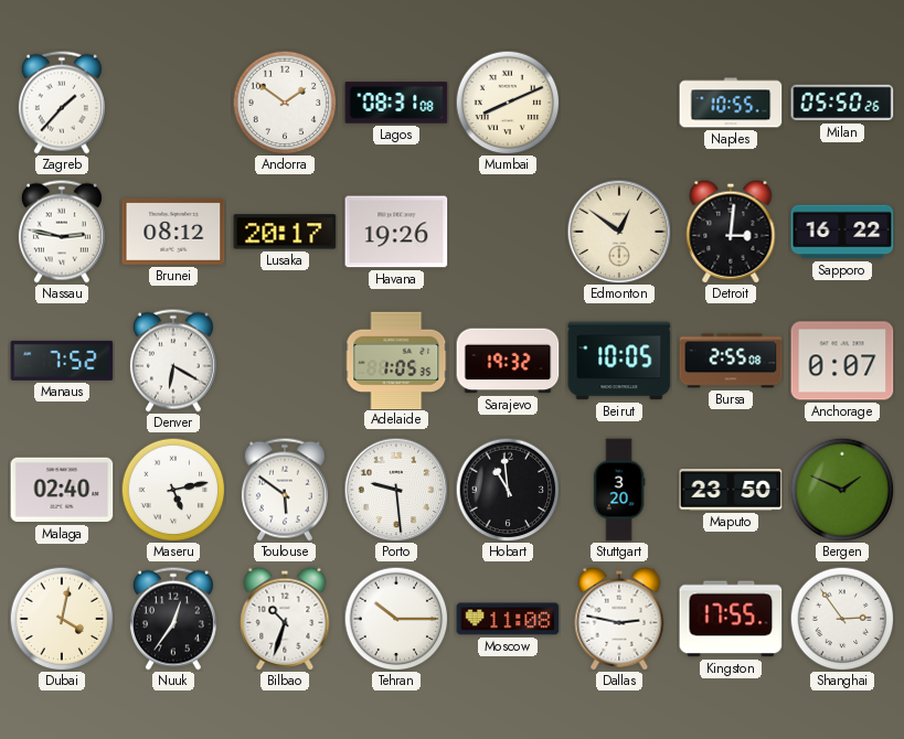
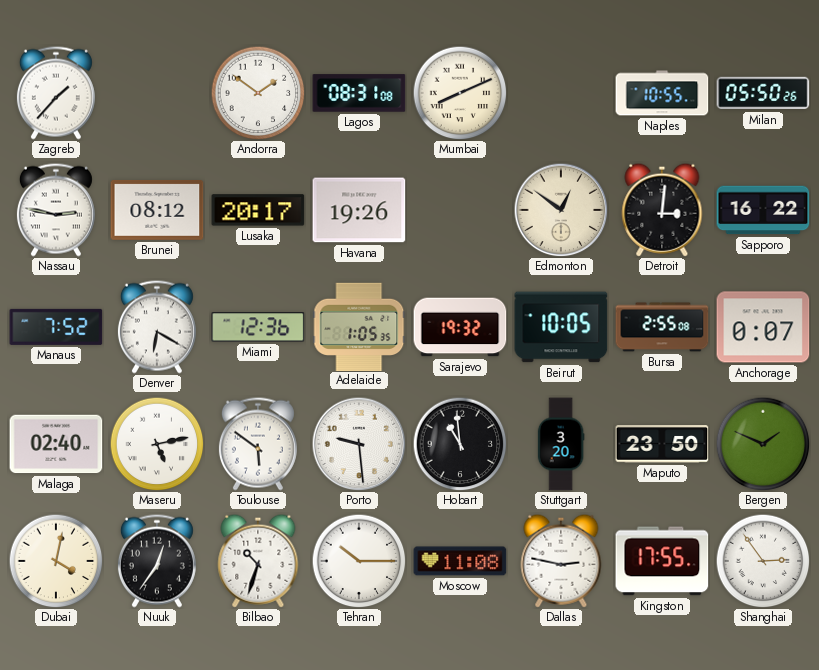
Miami: none -> 12:36
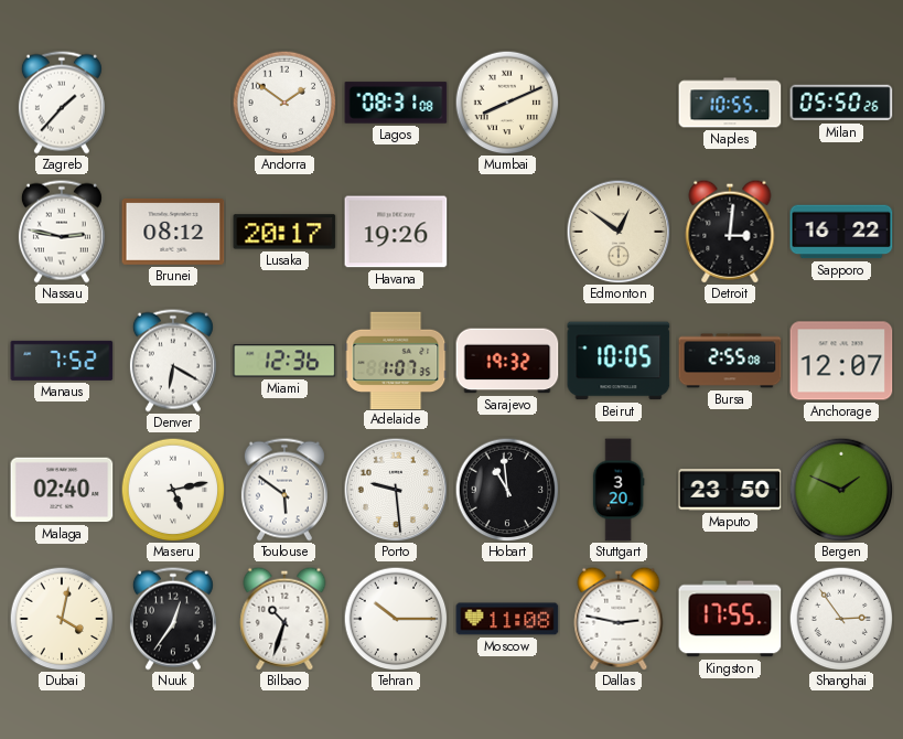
Adelaide: 1:05 -> 1:07
Anchorage: 0:07 -> 12:07
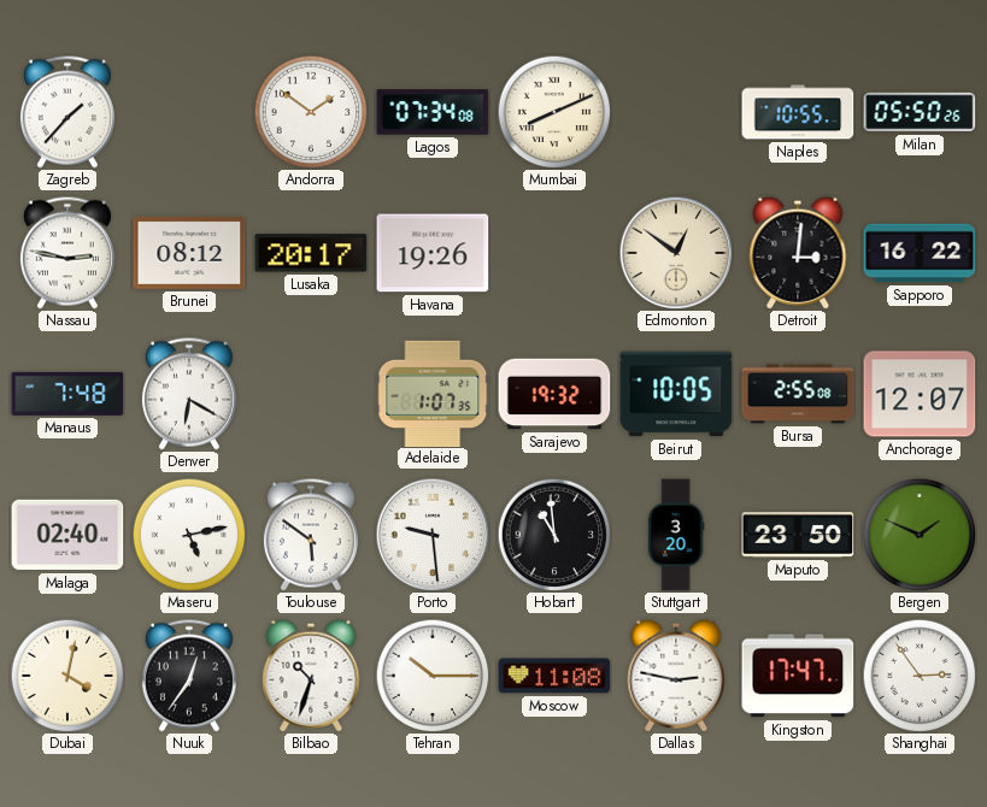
Lagos: 08:31 -> 07:34
Manaus: 7:52 -> 7:48
Miami: 12:36 -> none
Kingston: 17:55 -> 17:47
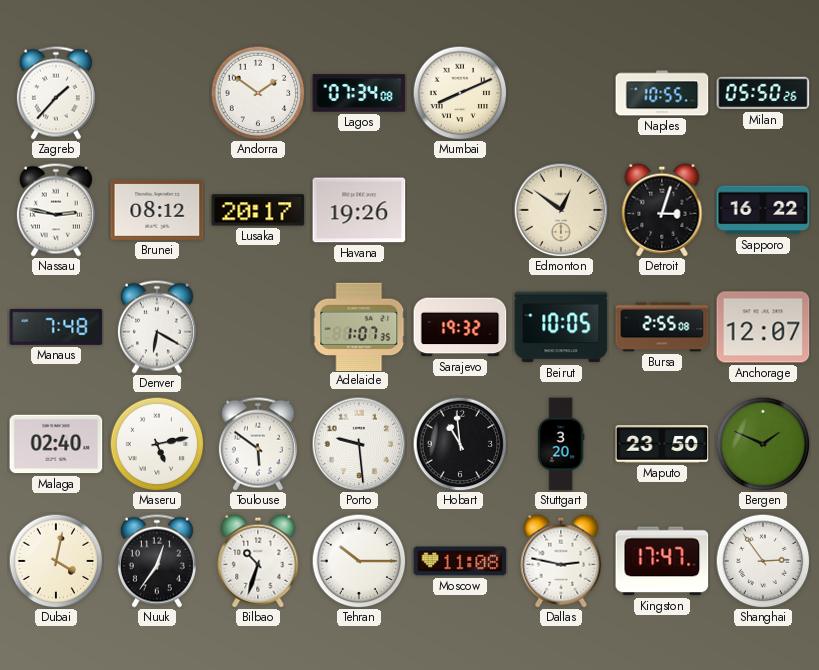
Detroit: 3:01 -> 3:03
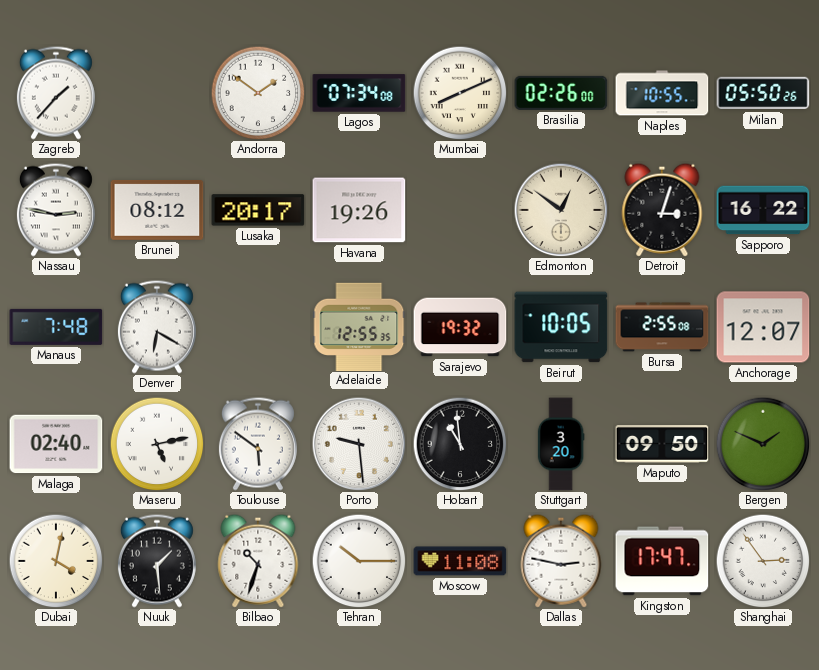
Brasilia: none -> 02:26
Adelaide: 1:07 -> 12:55
Maputo: 23:50 -> 09:50
Nuuk: 12:36 -> 1:29
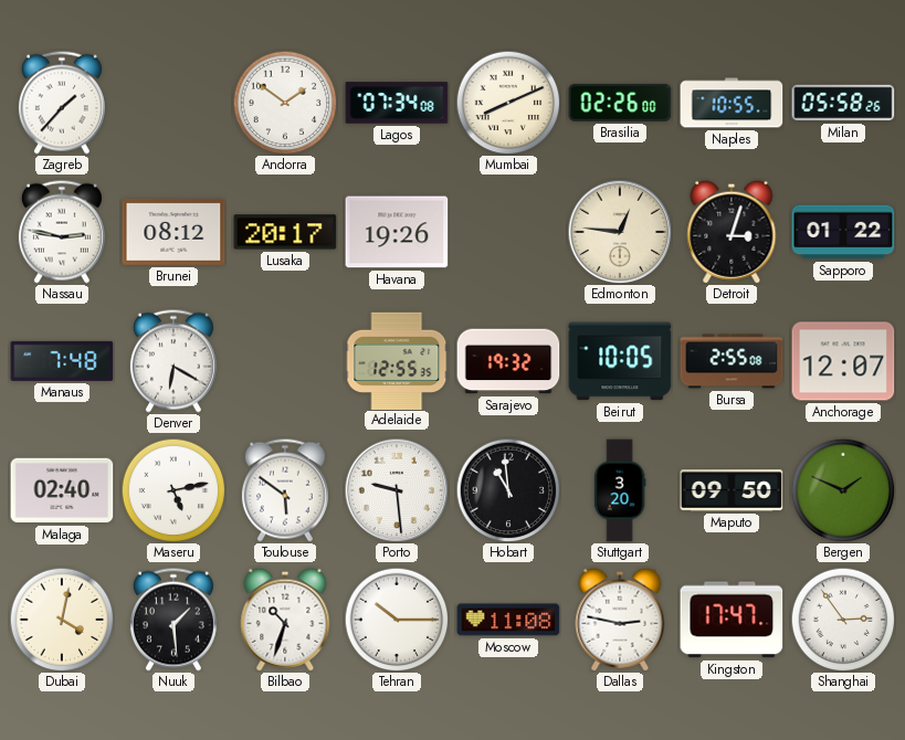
Milan: 05:50 -> 05:58
Edmonton: 12:51 -> 12:46
Sapporo: 16:22 -> 01:22
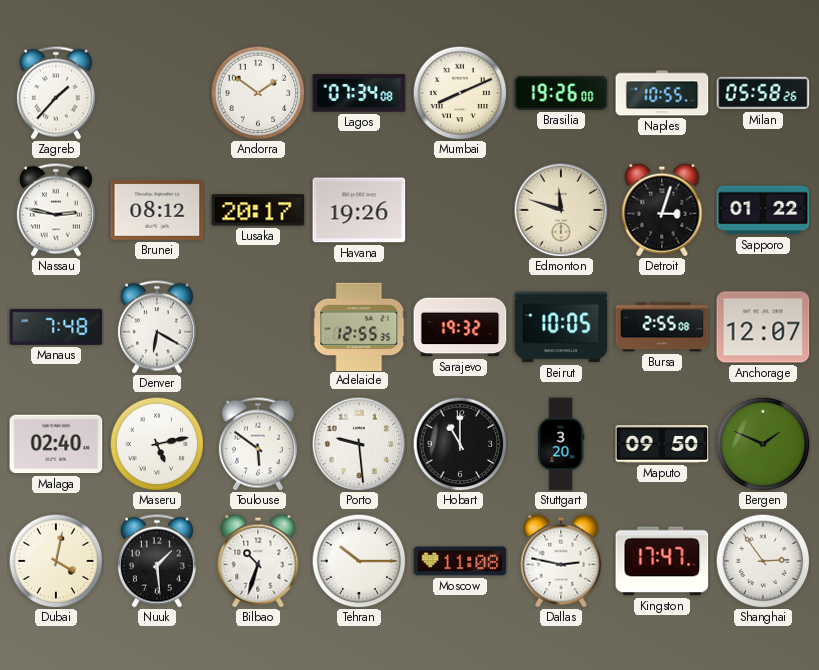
Brasilia: 02:26 -> 19:26
Edmonton: 12:46 -> 11:48
Hobart: 10:59 -> 11:00
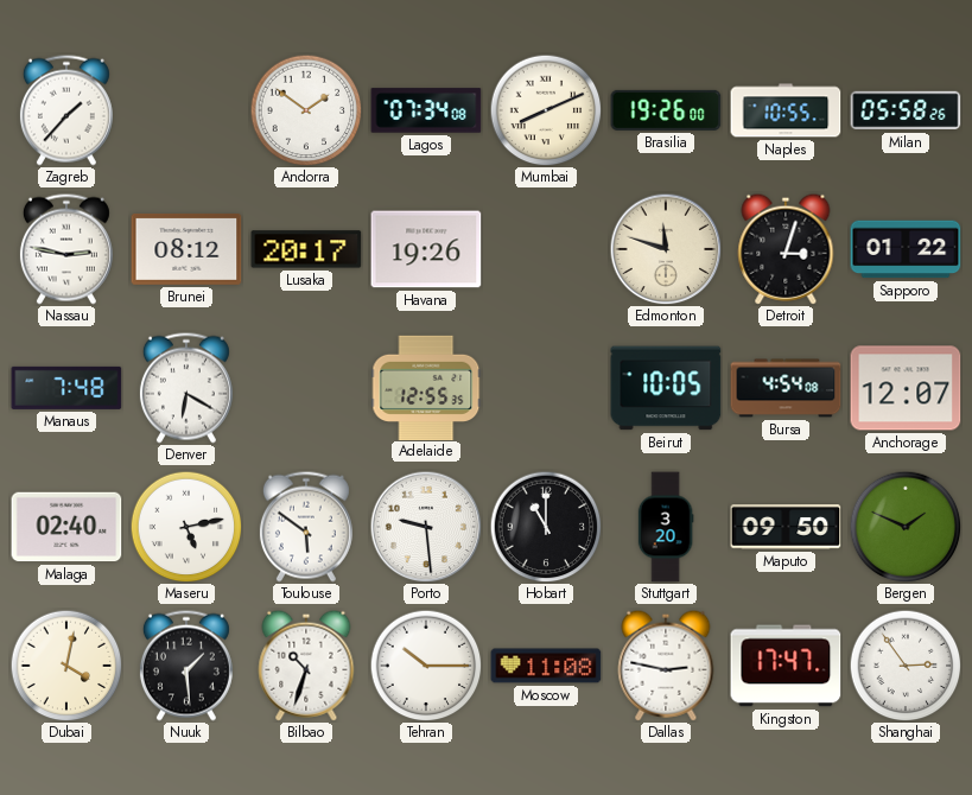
Sarajevo: 19:32 -> none
Bursa: 2:55 -> 4:54
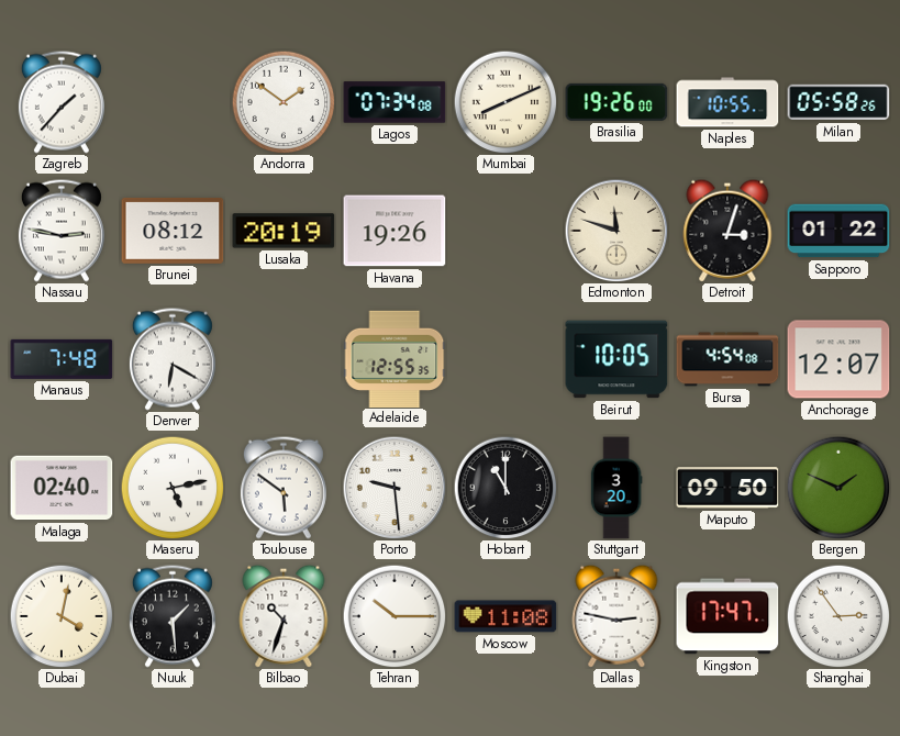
Lusaka: 20:17 -> 20:19
